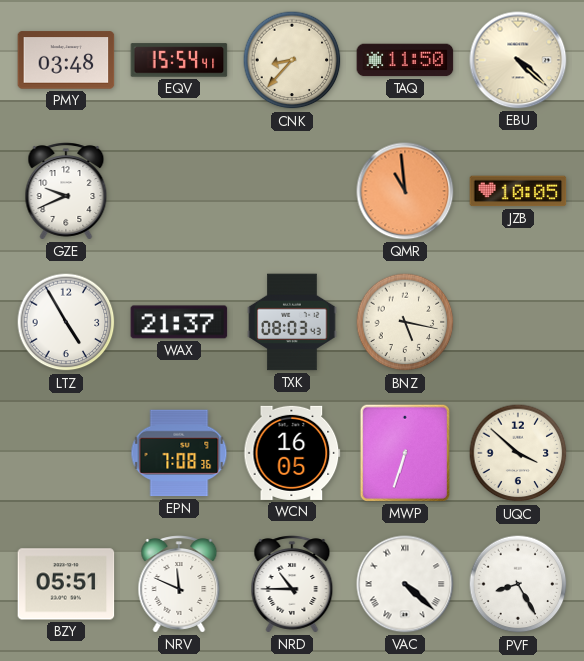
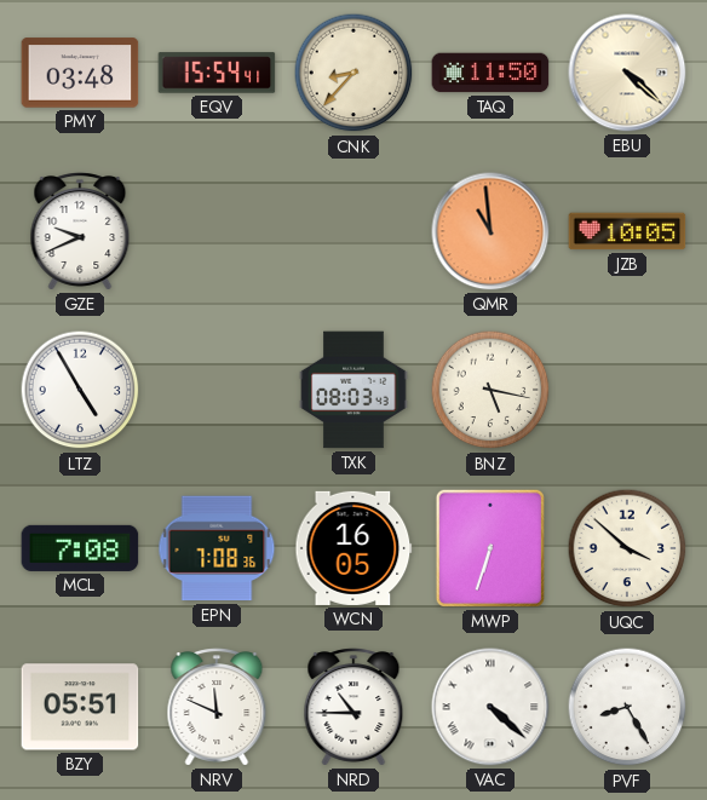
WAX: 21:37 -> none
MCL: none -> 7:08
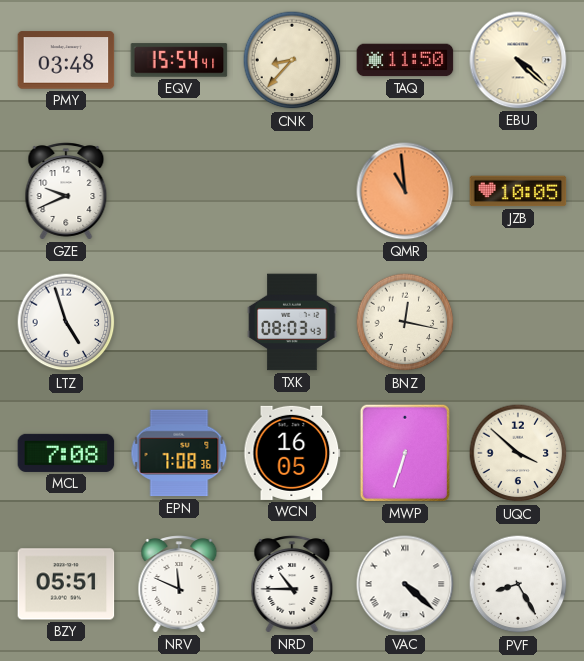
LTZ: 4:55 -> 4:57
BNZ: 5:17 -> 12:17
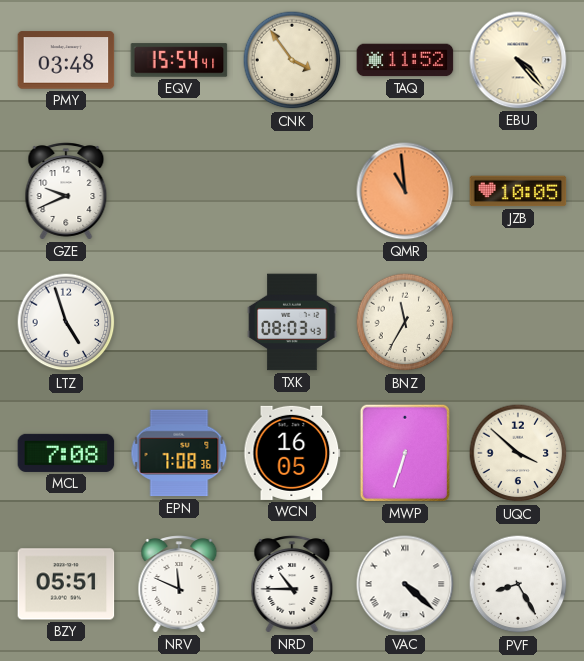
CNK: 8:37 -> 3:54
TAQ: 11:50 -> 11:52
EBU: 4:22 -> 4:23
BNZ: 12:17 -> 11:35
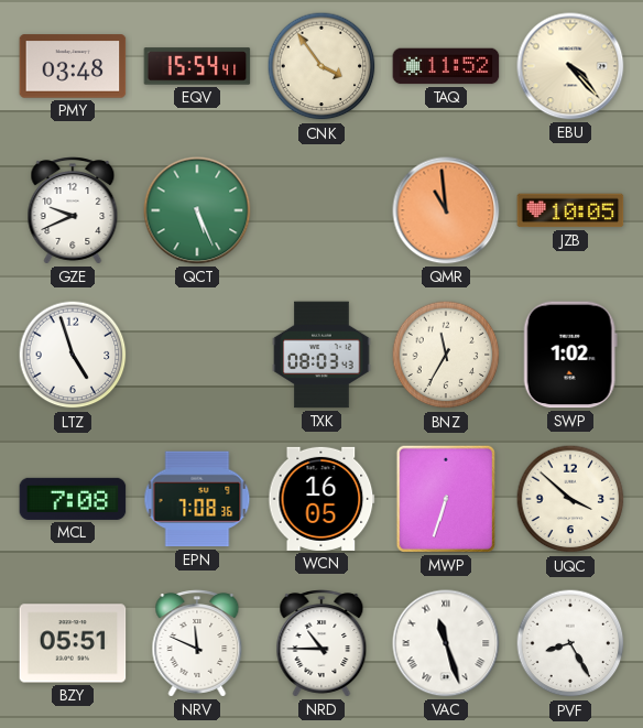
QCT: none -> 5:26
SWP: none -> 1:02
VAC: 4:22 -> 11:27
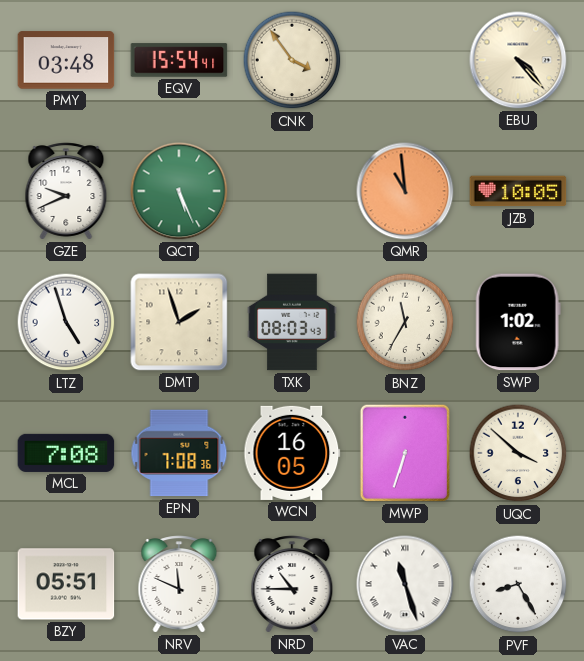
TAQ: 11:52 -> none
DMT: none -> 1:57
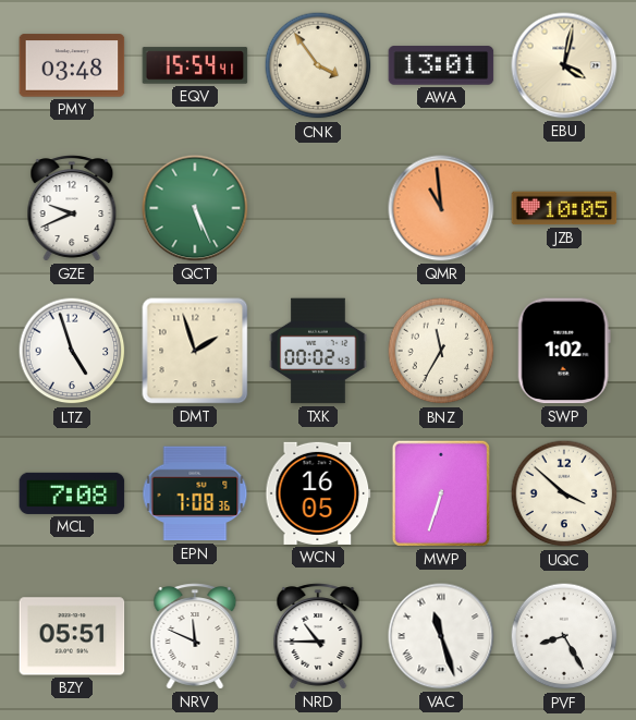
AWA: none -> 13:01
EBU: 4:23 -> 4:02
TXK: 08:03 -> 00:02
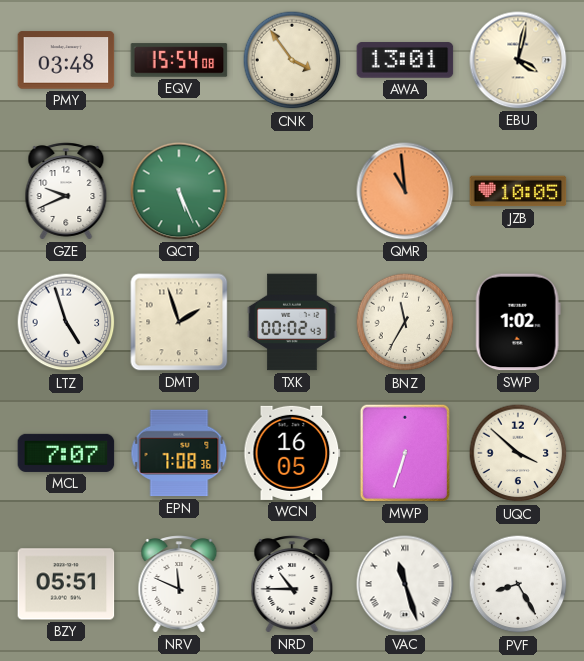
EQV: 15:54:41 -> 15:54:08
MCL: 7:08 -> 7:07
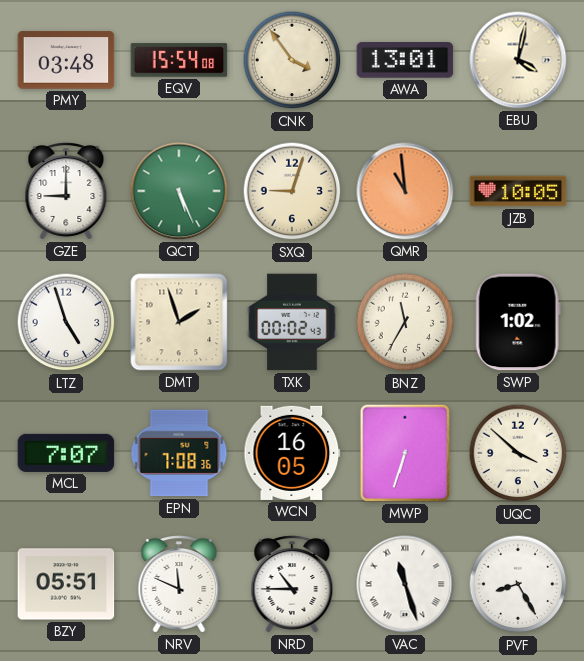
GZE: 9:41 -> 9:00
SXQ: none -> 9:03
